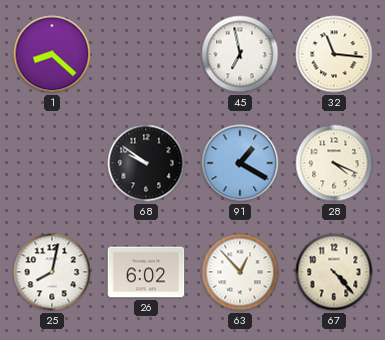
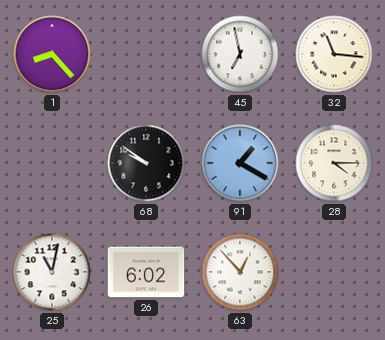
1: 8:22 -> 8:23
28: 4:19 -> 4:15
25: 8:02 -> 11:02
67: 4:23 -> none
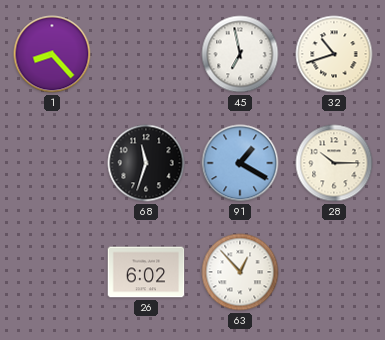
32: 11:16 -> 10:42
68: 9:51 -> 11:33
28: 4:15 -> 10:15
25: 11:02 -> none
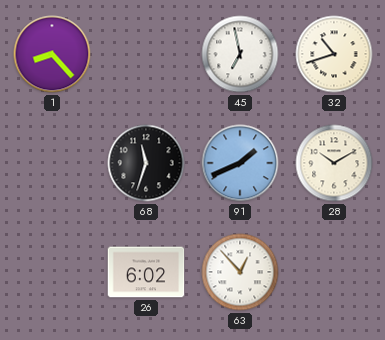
91: 1:20 -> 1:41
28: 10:15 -> 10:10
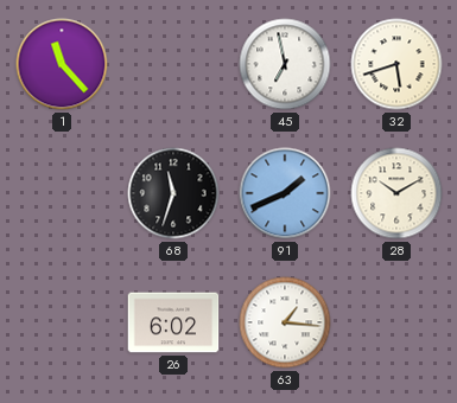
1: 8:23 -> 11:23
32: 10:42 -> 5:42
63: 12:53 -> 1:16
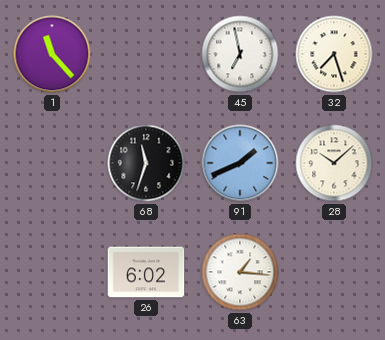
32: 5:42 -> 7:27
28: 10:10 -> 10:08
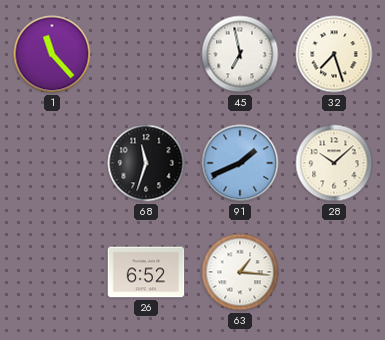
26: 6:02 -> 6:52
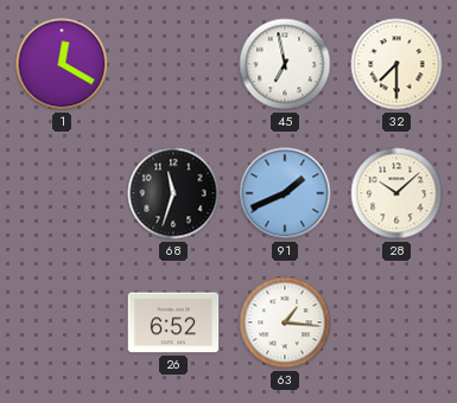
1: 11:23 -> 12:20
32: 7:27 -> 7:30
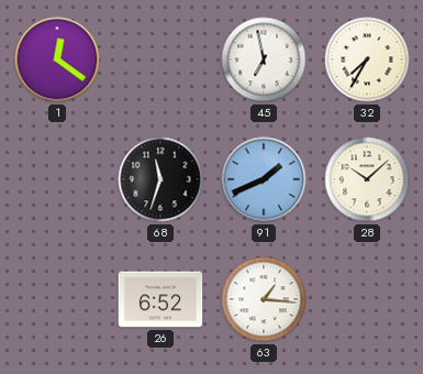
1: 12:20 -> 12:21
32: 7:30 -> 7:35
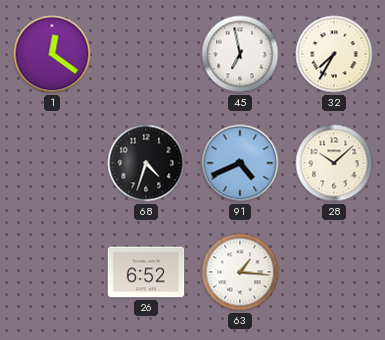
68: 11:33 -> 4:33
91: 1:41 -> 4:41
